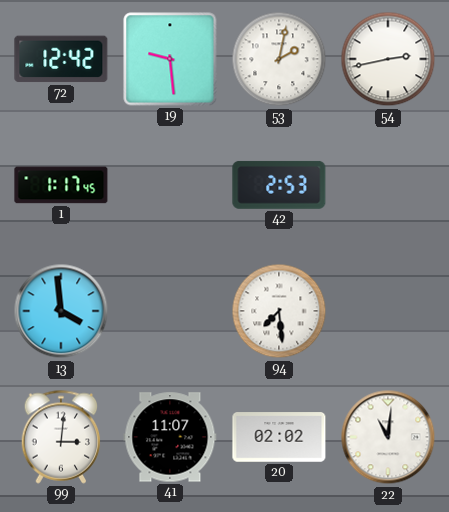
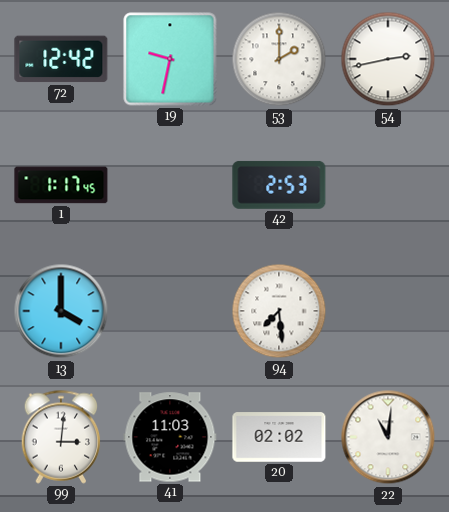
19: 9:29 -> 9:32
53: 2:02 -> 2:00
13: 3:59 -> 4:00
41: 11:07 -> 11:03
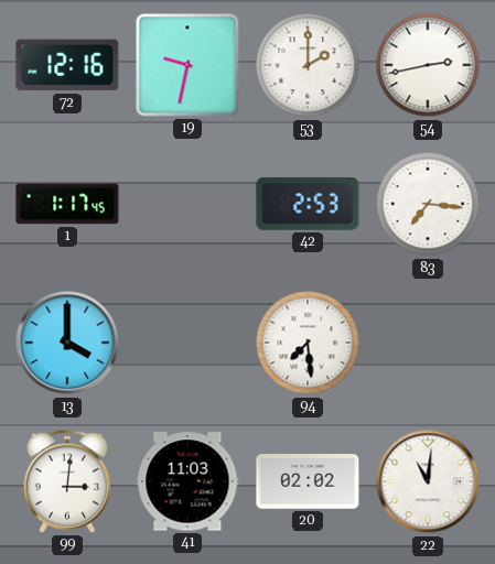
72: 12:42 -> 12:16
83: none -> 7:16
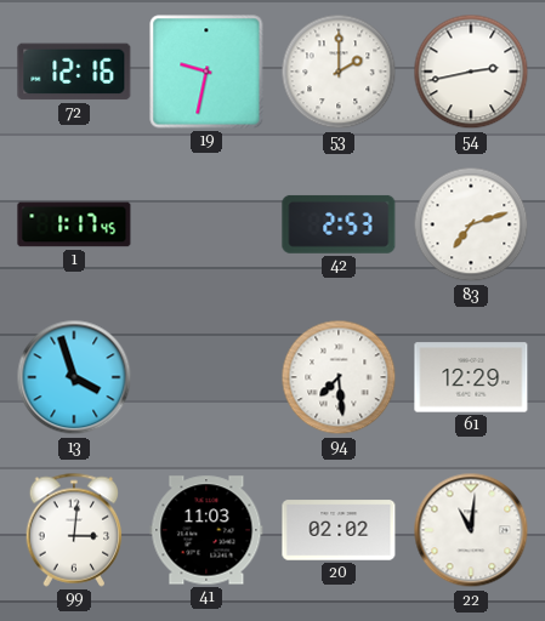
83: 7:16 -> 7:12
13: 4:00 -> 3:57
61: none -> 12:29
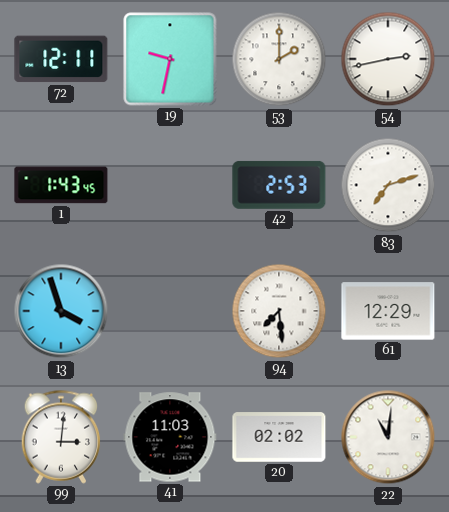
72: 12:16 -> 12:11
1: 1:17 -> 1:43
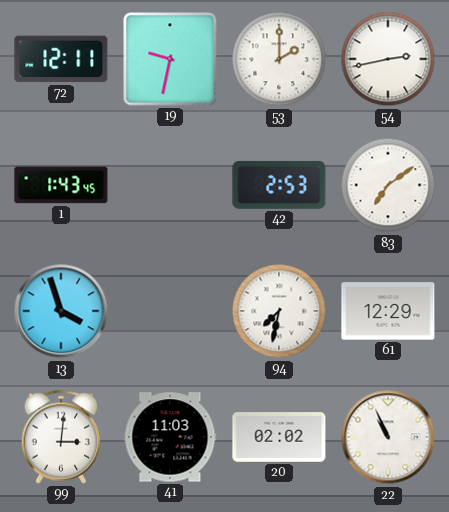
83: 7:12 -> 7:09
94: 7:29 -> 7:32
22: 11:01 -> 10:56
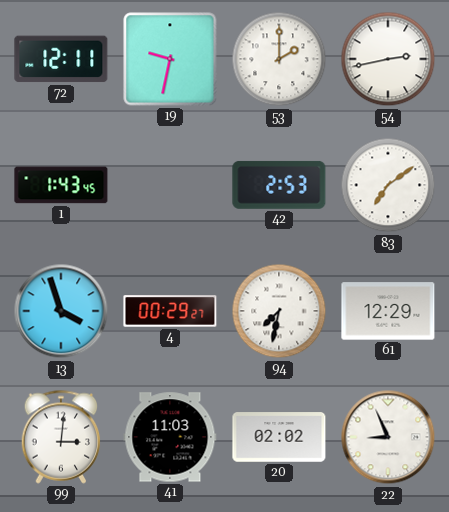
4: none -> 00:29
22: 10:56 -> 8:56
